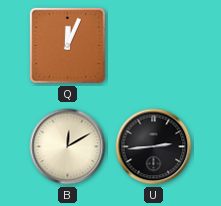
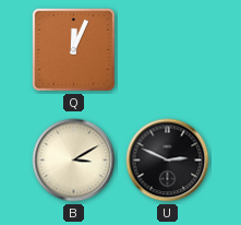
B: 12:10 -> 3:10
U: 2:44 -> 2:49
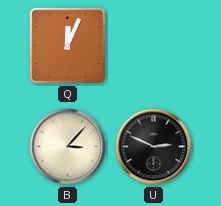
B: 3:10 -> 3:07
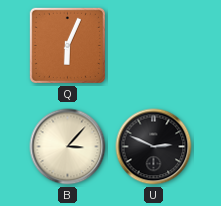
Q: 12:04 -> 6:04
